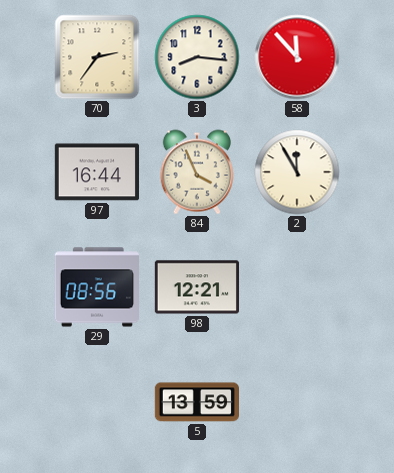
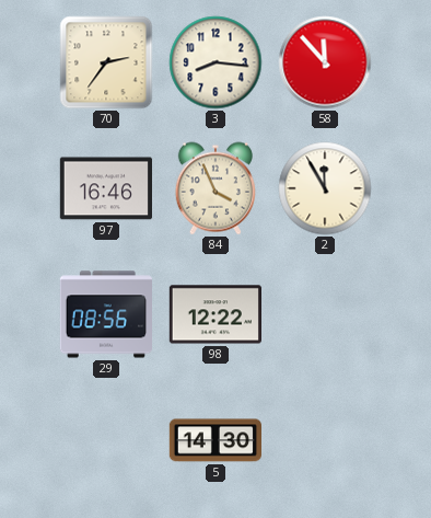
97: 16:44 -> 16:46
98: 12:21 -> 12:22
5: 13:59 -> 14:30
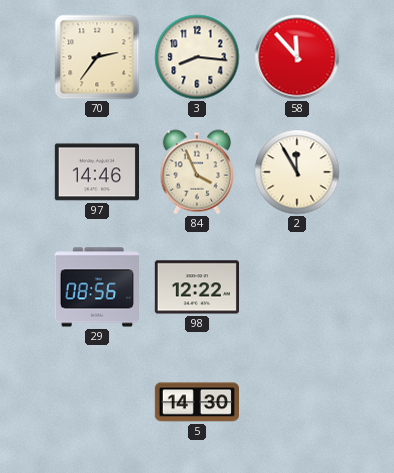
97: 16:46 -> 14:46
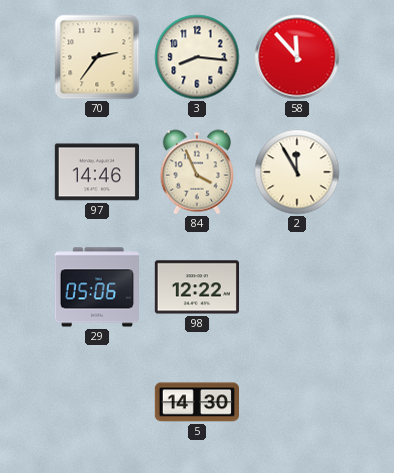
29: 08:56 -> 05:06
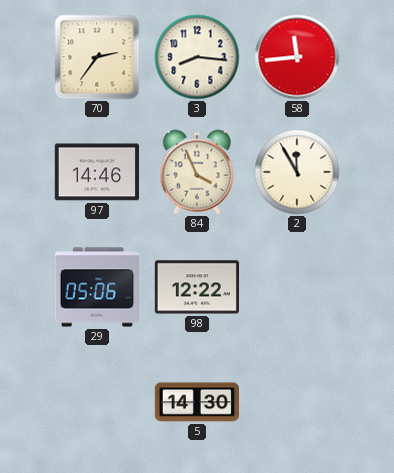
58: 11:53 -> 11:44
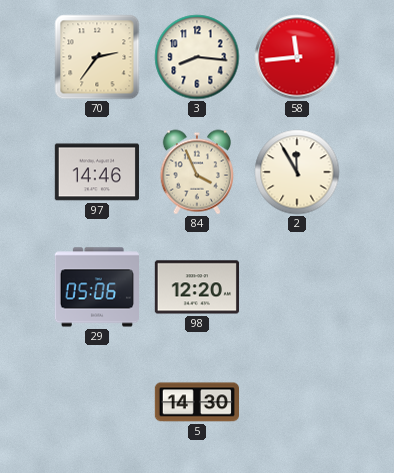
98: 12:22 -> 12:20
